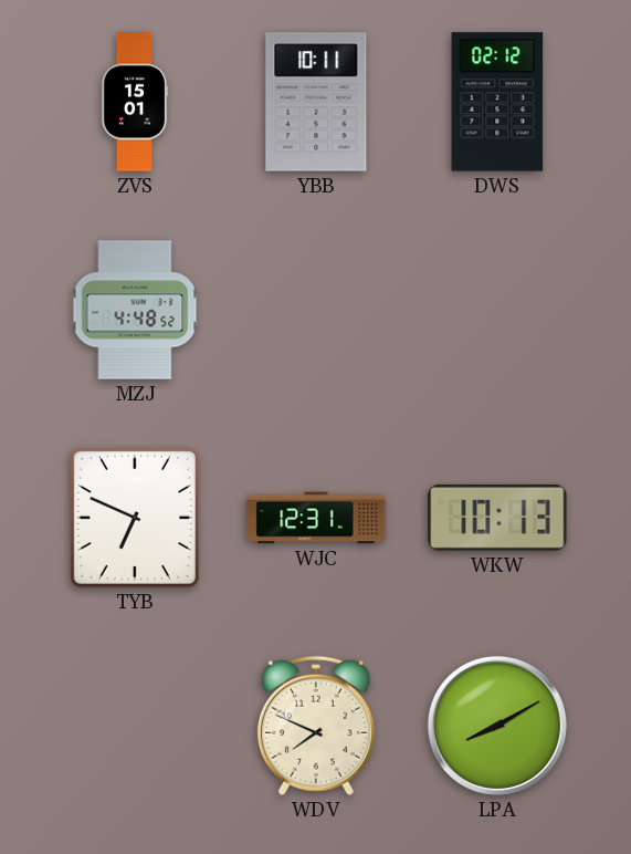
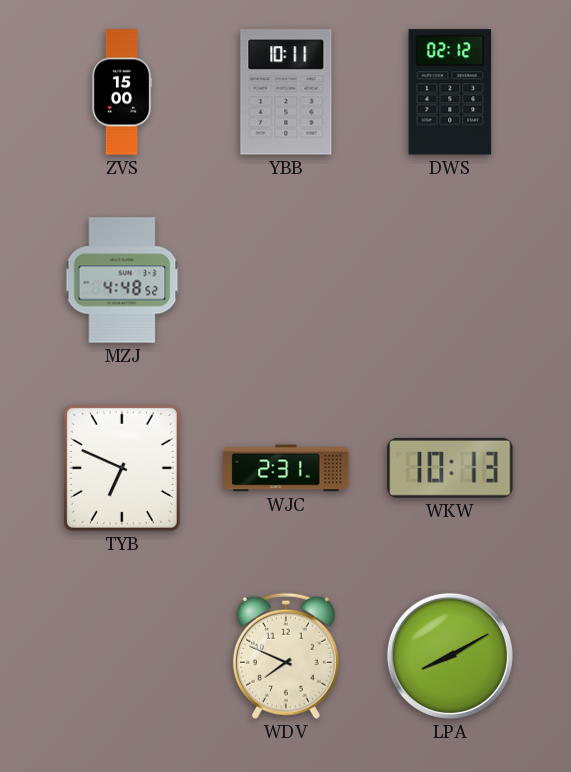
ZVS: 15:01 -> 15:00
WJC: 12:31 -> 2:31
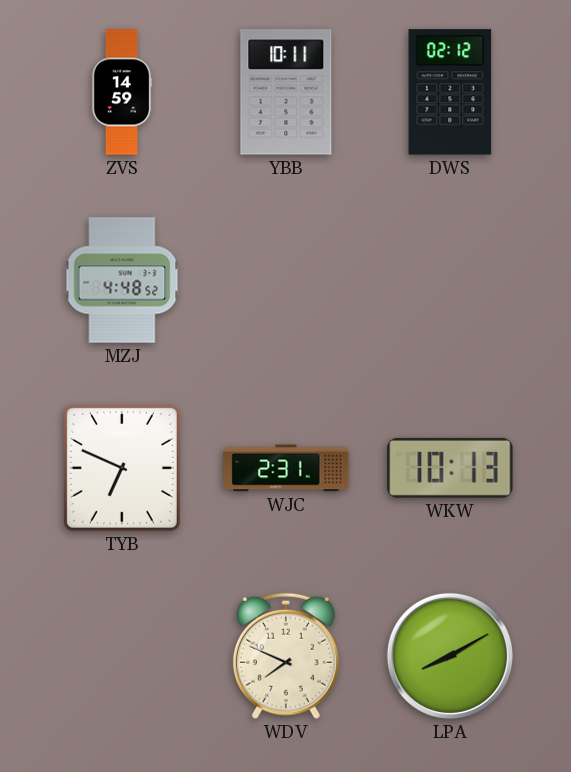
ZVS: 15:00 -> 14:59
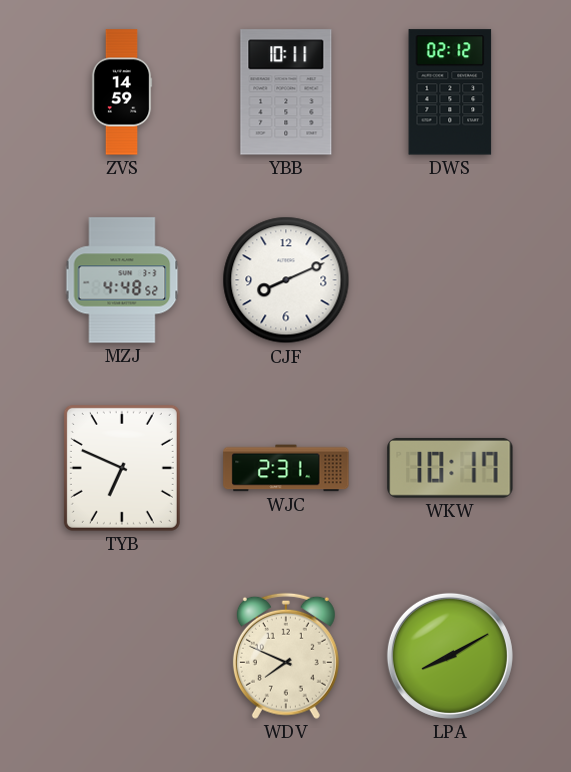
CJF: none -> 8:11
WKW: 10:13 -> 10:17
